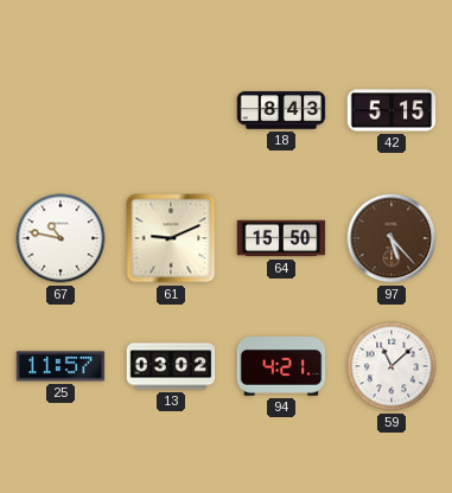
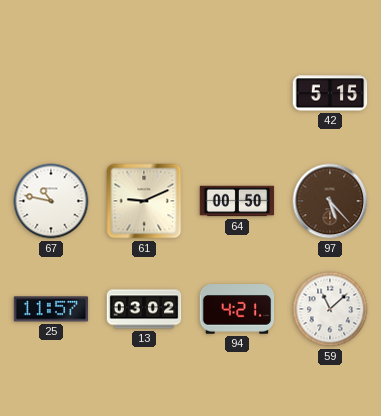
18: 8:43 -> none
64: 15:50 -> 00:50
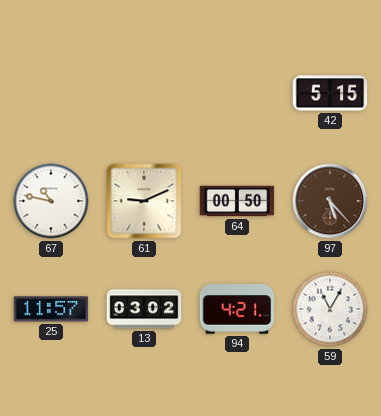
59: 11:08 -> 11:05
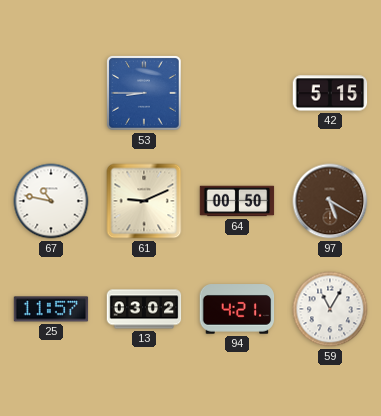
53: none -> 8:45
97: 5:23 -> 5:20
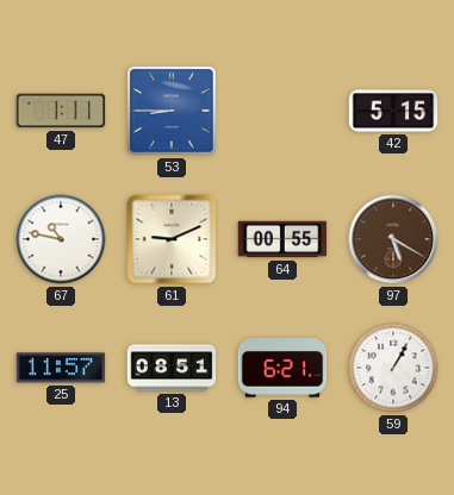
47: none -> 1:11
64: 00:50 -> 00:55
13: 03:02 -> 08:51
94: 4:21 -> 6:21
59: 11:05 -> 1:05
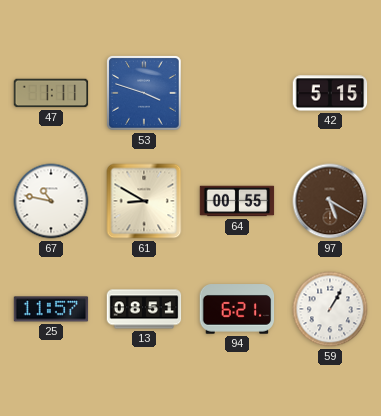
53: 8:45 -> 3:48
61: 9:11 -> 8:50
